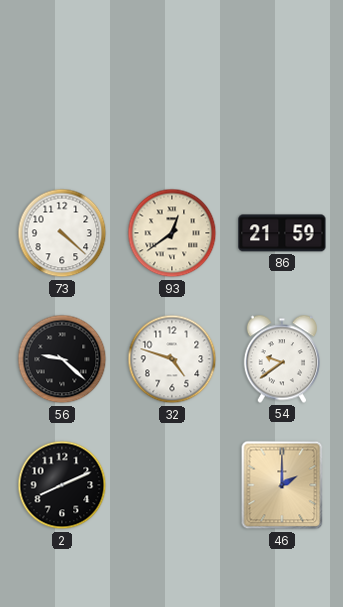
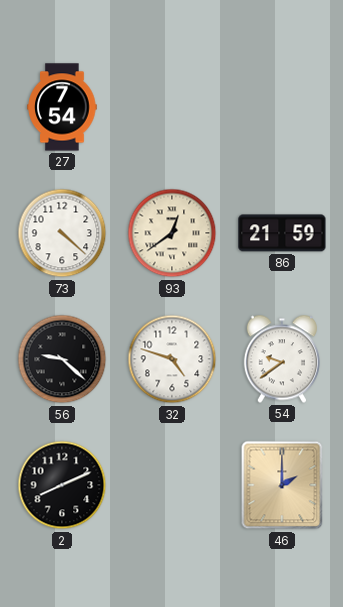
27: none -> 7:54
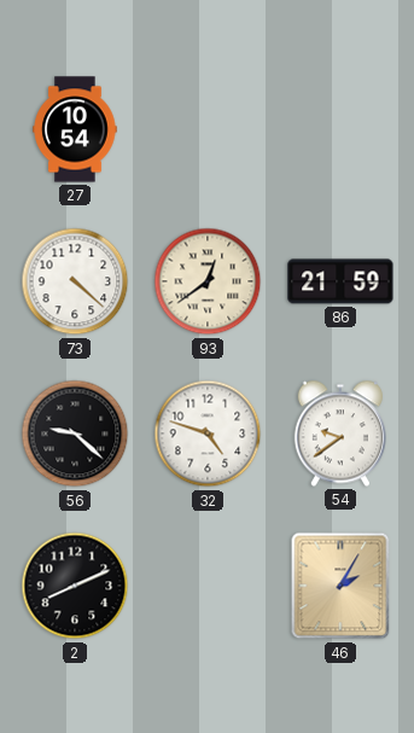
27: 7:54 -> 10:54
46: 2:00 -> 2:05
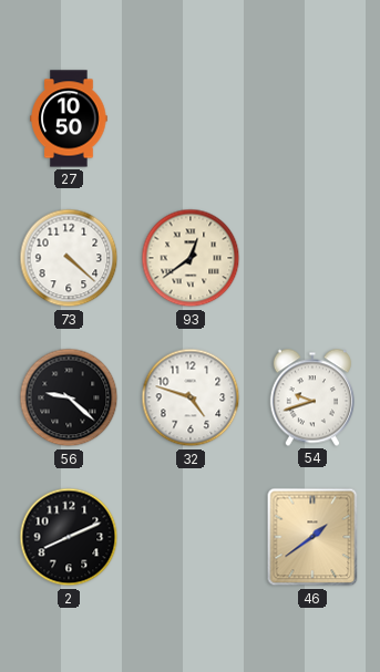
27: 10:54 -> 10:50
86: 21:59 -> none
54: 9:39 -> 9:42
46: 2:05 -> 1:39
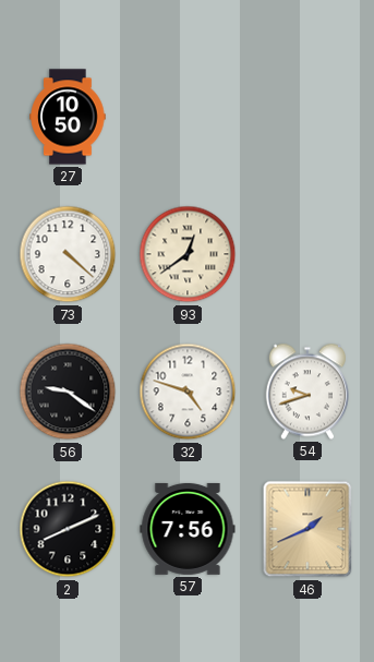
56: 9:22 -> 9:21
57: none -> 7:56
46: 1:39 -> 1:41
